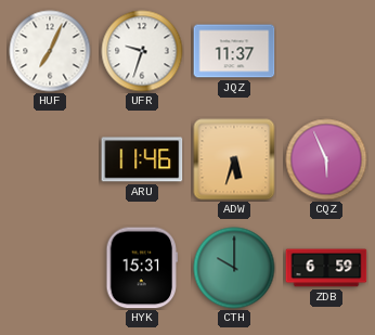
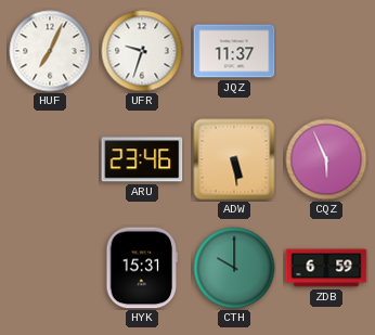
ARU: 11:46 -> 23:46
ADW: 5:33 -> 5:29
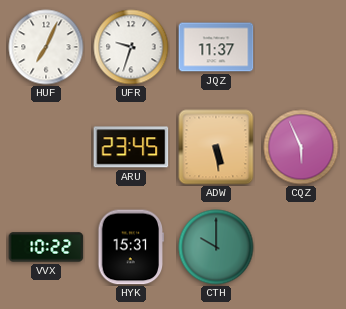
ARU: 23:46 -> 23:45
VVX: none -> 10:22
ZDB: 6:59 -> none
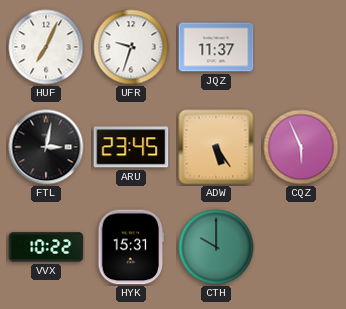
FTL: none -> 3:02
ADW: 5:29 -> 5:24
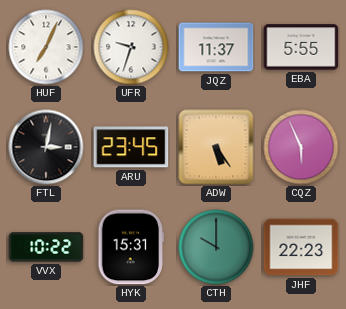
EBA: none -> 5:55
JHF: none -> 22:23
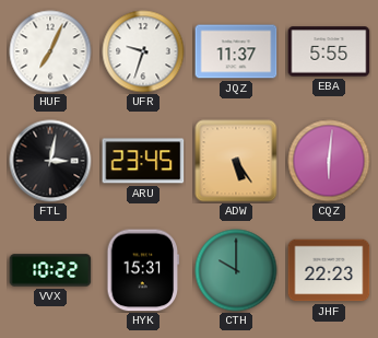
CQZ: 5:56 -> 6:01
